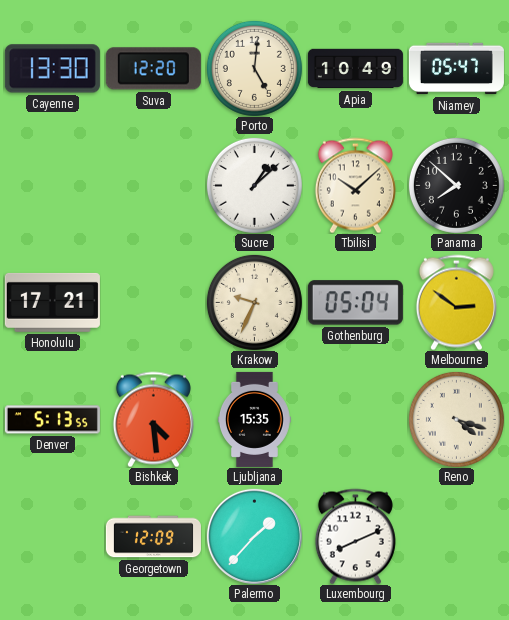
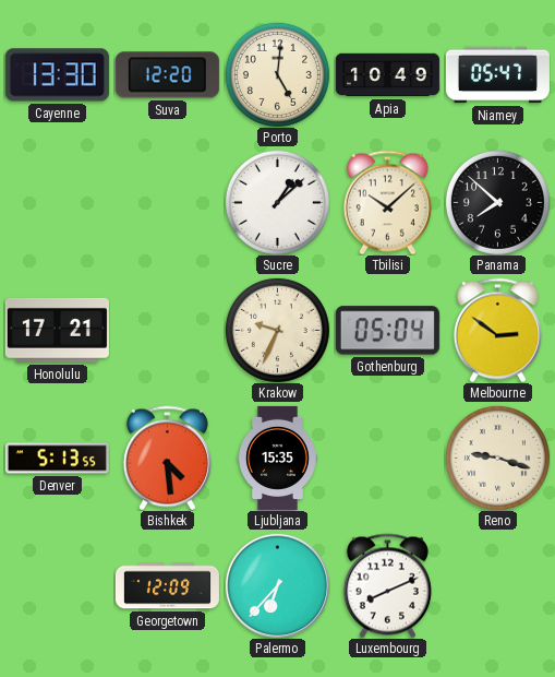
Reno: 4:18 -> 9:18
Palermo: 1:37 -> 6:37
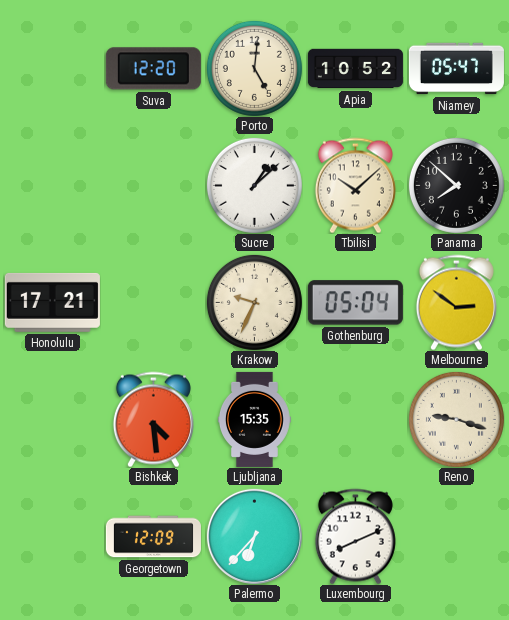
Cayenne: 13:30 -> none
Apia: 10:49 -> 10:52
Denver: 5:13 -> none
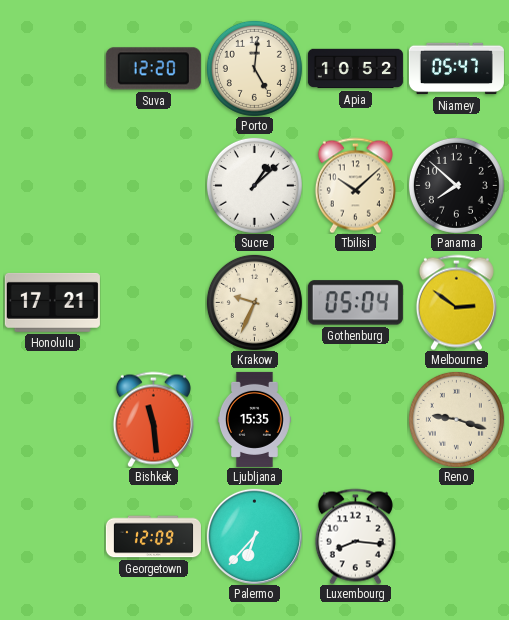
Bishkek: 4:29 -> 11:29
Luxembourg: 8:11 -> 8:16
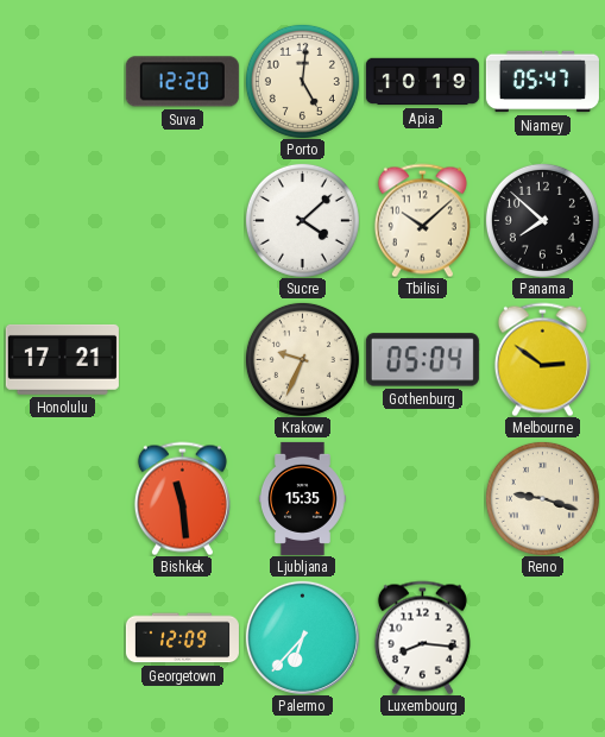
Apia: 10:52 -> 10:19
Sucre: 1:08 -> 4:08
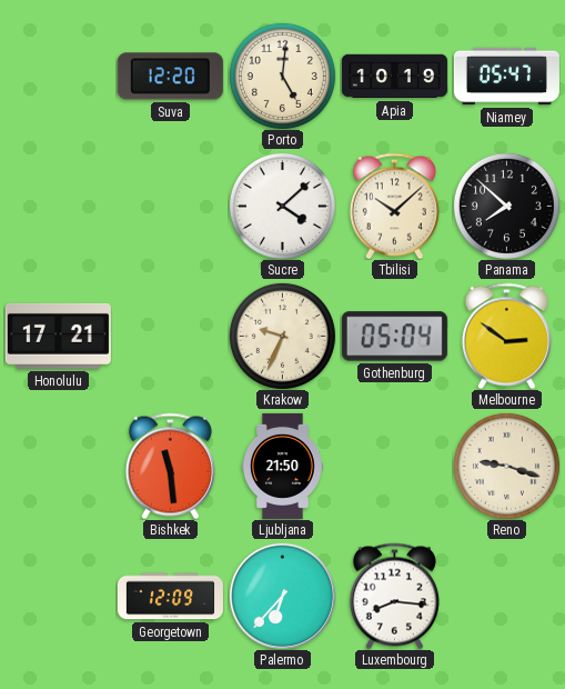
Ljubljana: 15:35 -> 21:50
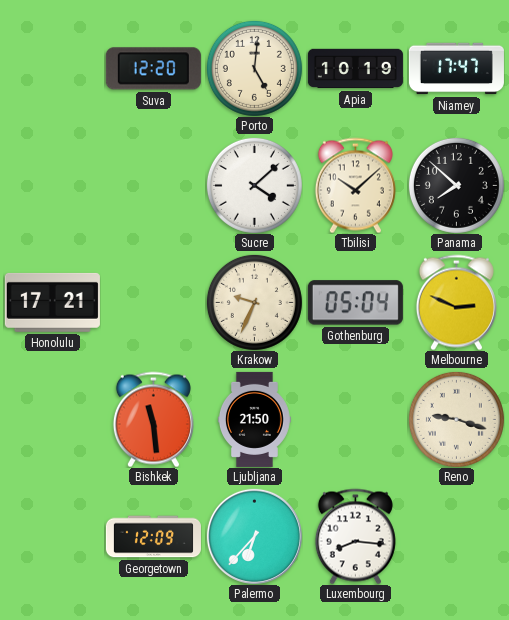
Niamey: 05:47 -> 17:47
Melbourne: 2:51 -> 2:49
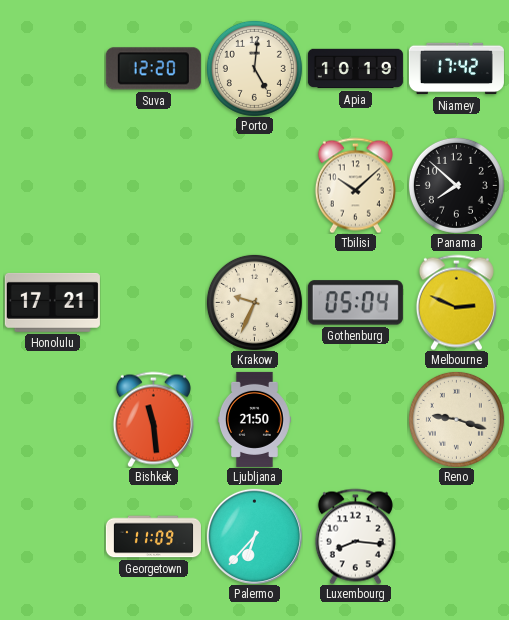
Niamey: 17:47 -> 17:42
Sucre: 4:08 -> none
Georgetown: 12:09 -> 11:09
